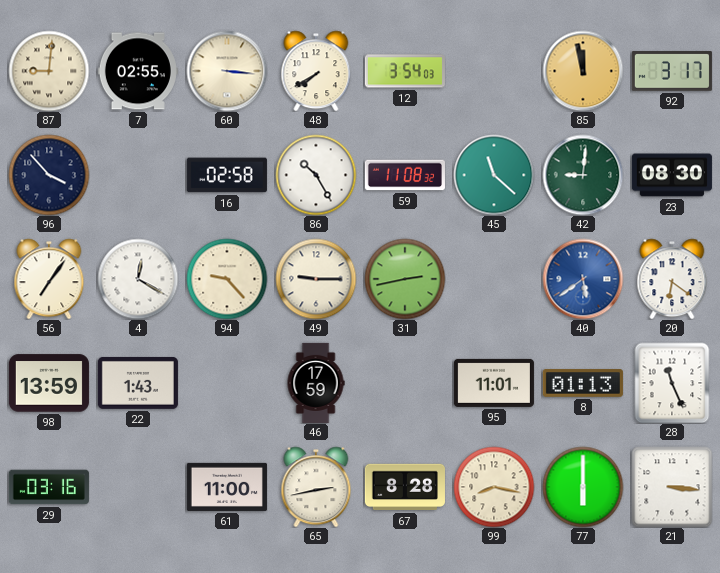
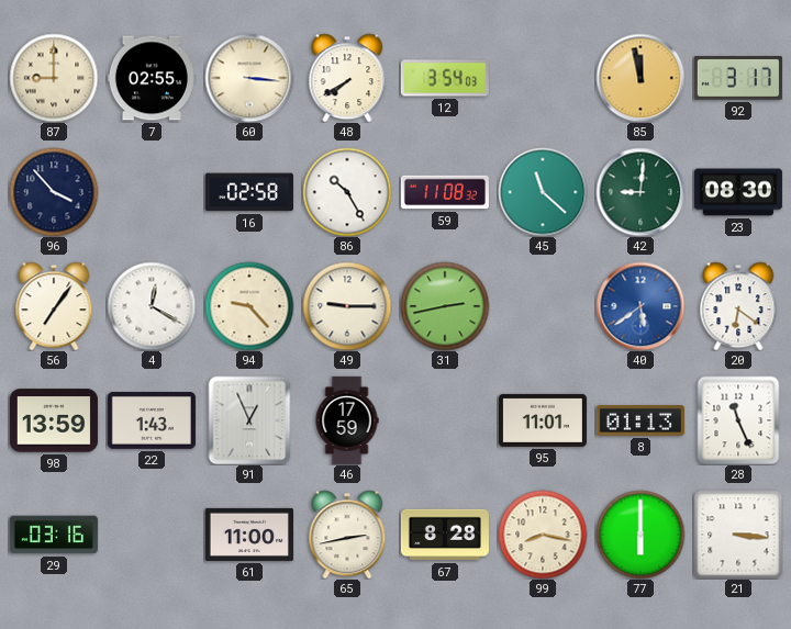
87: 9:01 -> 9:00
91: none -> 12:56
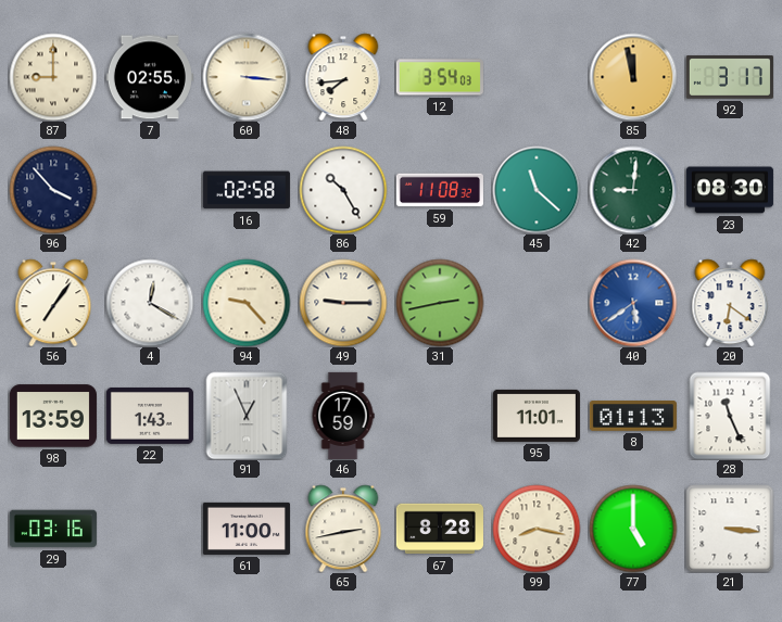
48: 7:40 -> 7:44
77: 6:00 -> 5:00
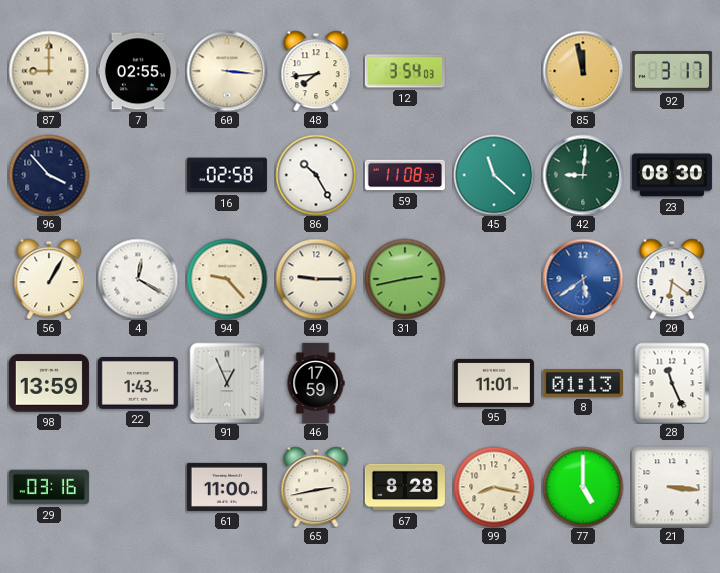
56: 7:06 -> 1:05
